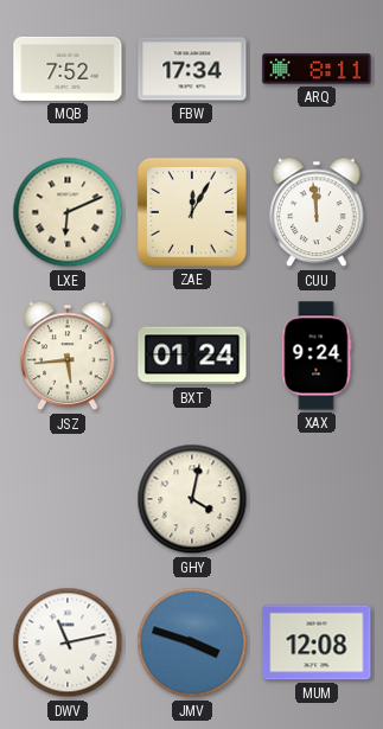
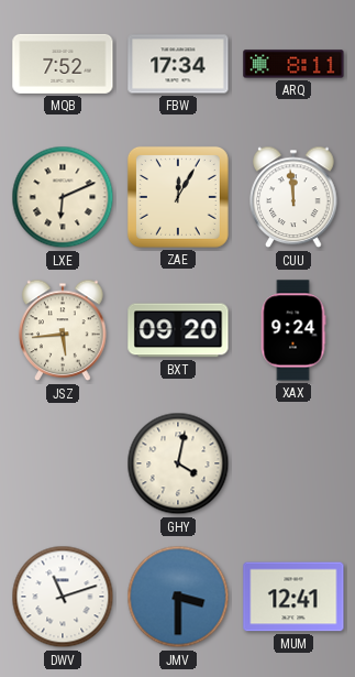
BXT: 01:24 -> 09:20
DWV: 11:13 -> 11:12
JMV: 3:48 -> 3:30
MUM: 12:08 -> 12:41
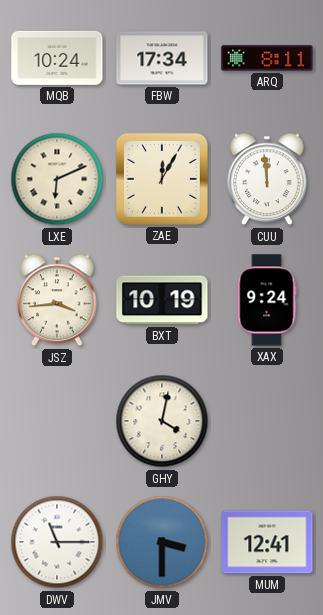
MQB: 7:52 -> 10:24
JSZ: 5:44 -> 3:44
BXT: 09:20 -> 10:19
DWV: 11:12 -> 11:15
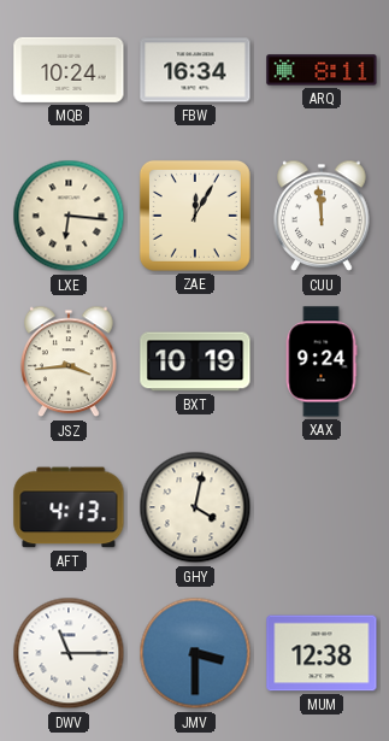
FBW: 17:34 -> 16:34
LXE: 6:11 -> 6:16
AFT: none -> 4:13
MUM: 12:41 -> 12:38
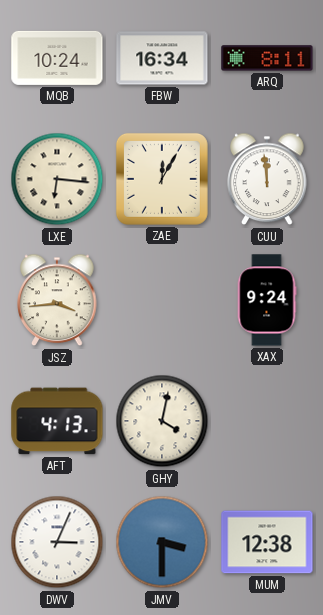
BXT: 10:19 -> none
DWV: 11:15 -> 3:04
